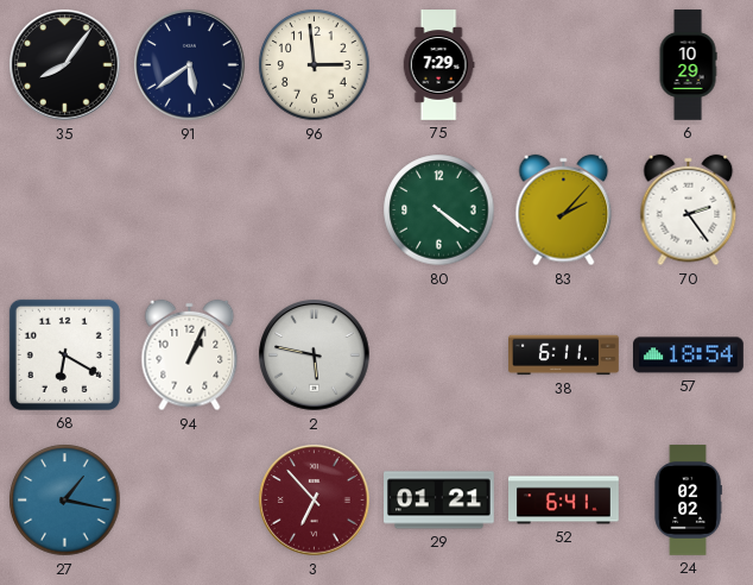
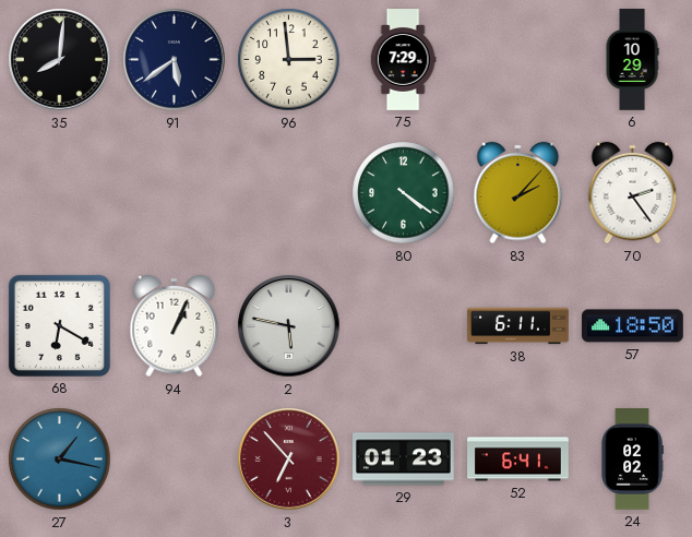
35: 8:06 -> 8:01
57: 18:54 -> 18:50
29: 01:21 -> 01:23
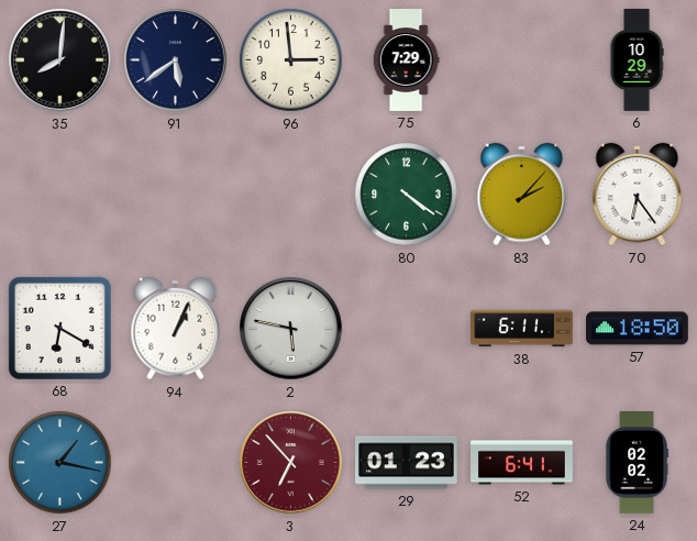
70: 2:24 -> 6:24
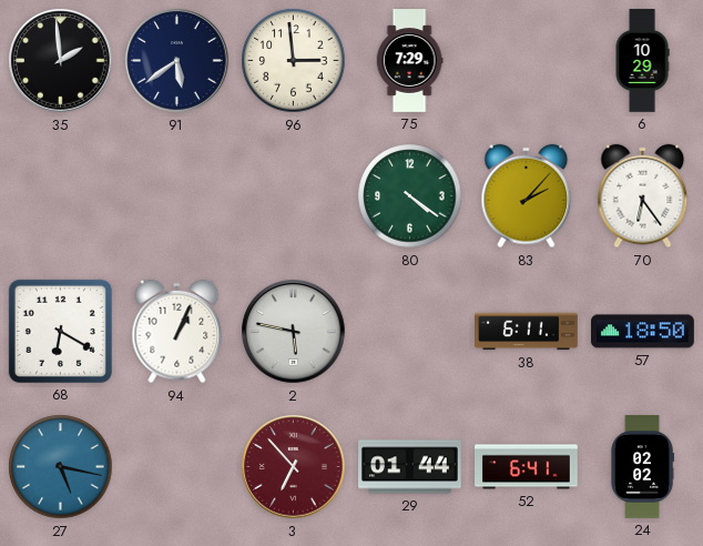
35: 8:01 -> 1:59
27: 1:17 -> 5:17
29: 01:23 -> 01:44
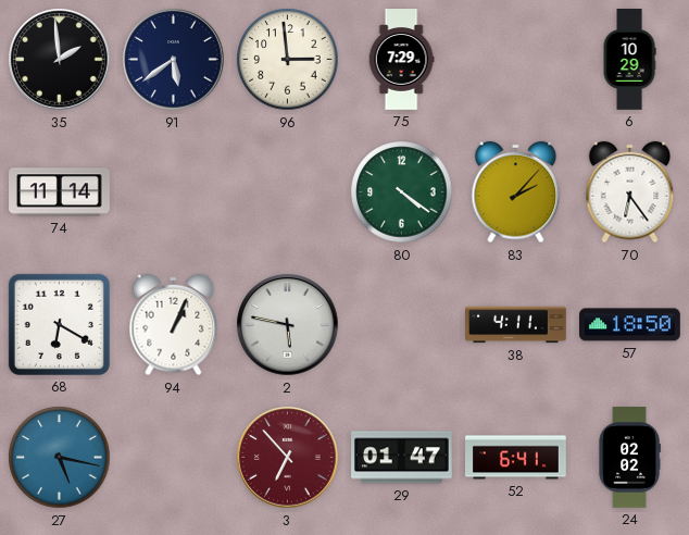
74: none -> 11:14
38: 6:11 -> 4:11
29: 01:44 -> 01:47
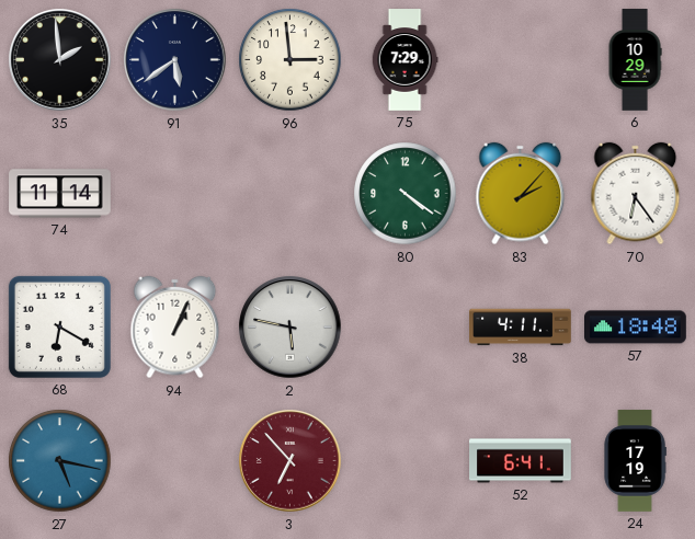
57: 18:50 -> 18:48
29: 01:47 -> none
24: 02:02 -> 17:19
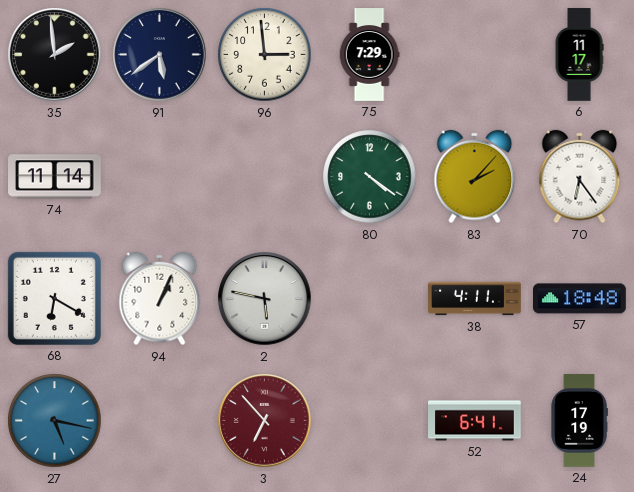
6: 10:29 -> 11:17
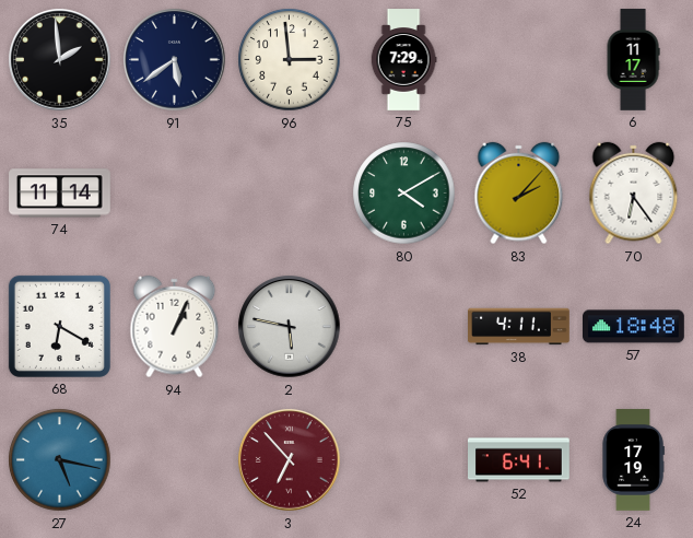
80: 4:21 -> 4:10
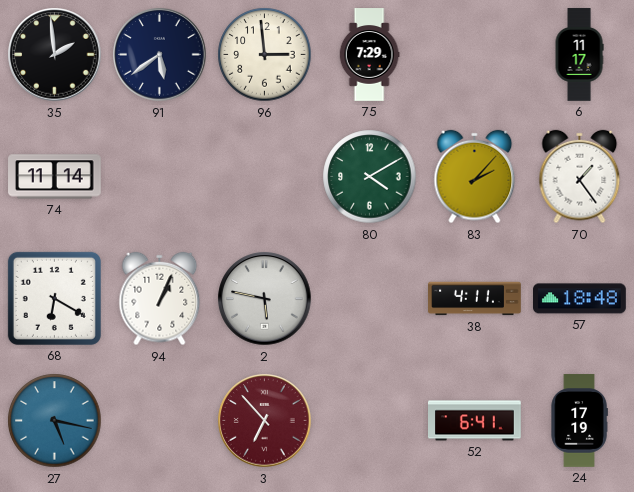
70: 6:24 -> 1:24
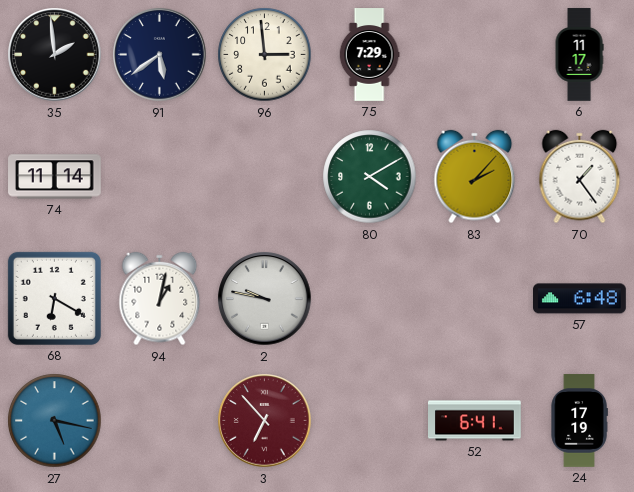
94: 1:04 -> 1:02
2: 5:47 -> 9:47
38: 4:11 -> none
57: 18:48 -> 6:48
